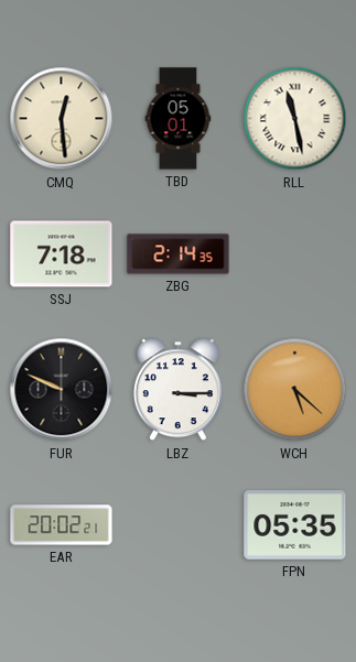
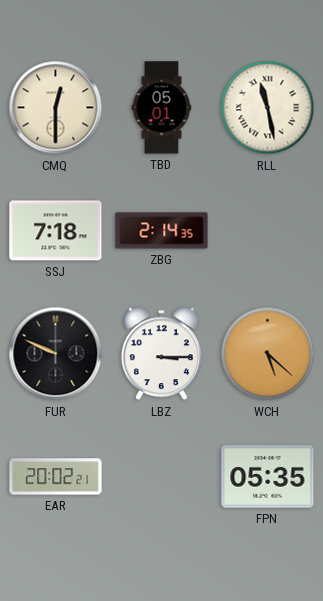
CMQ: 12:29 -> 12:30
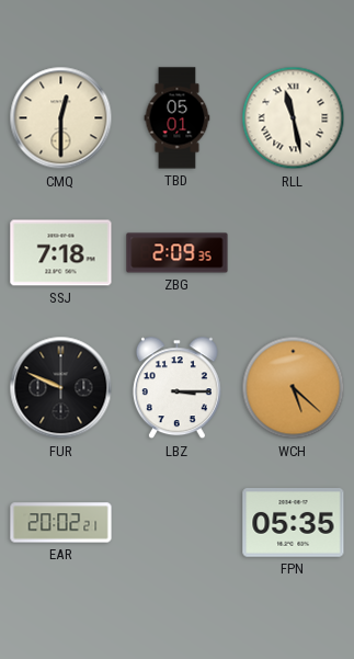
ZBG: 2:14 -> 2:09
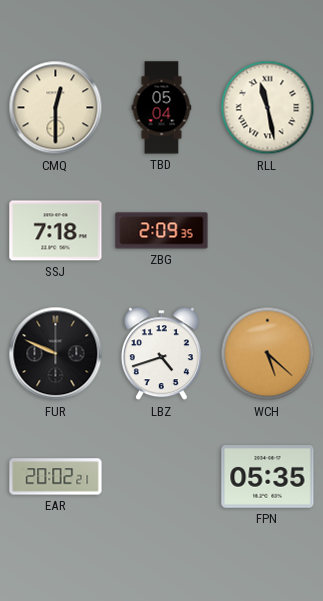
TBD: 05:01 -> 05:04
LBZ: 3:15 -> 4:42
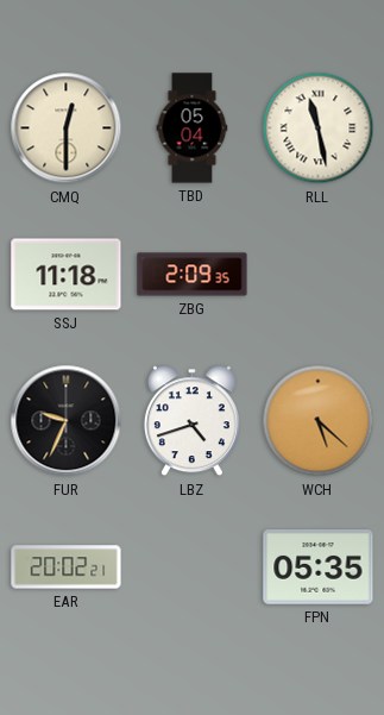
SSJ: 7:18 -> 11:18
FUR: 9:49 -> 9:34
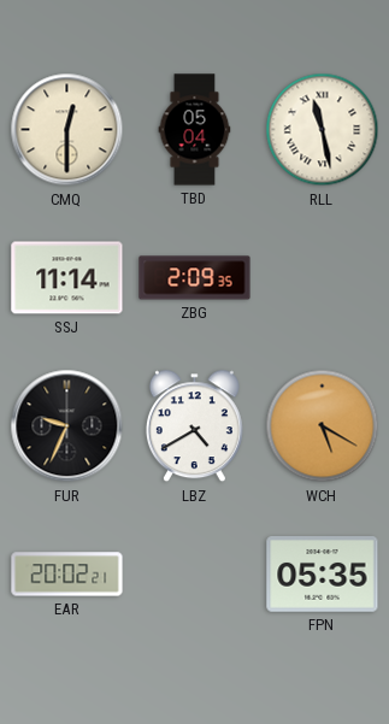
SSJ: 11:18 -> 11:14
LBZ: 4:42 -> 4:40
WCH: 5:22 -> 5:20
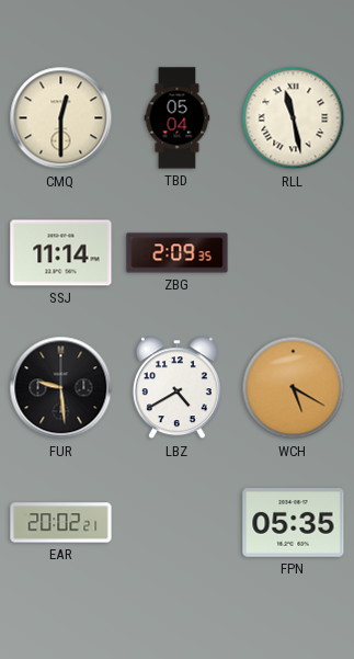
FUR: 9:34 -> 9:29
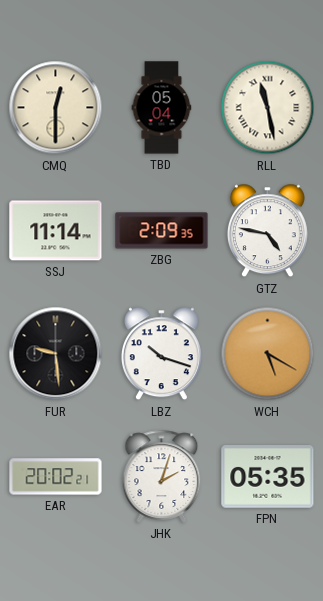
GTZ: none -> 4:47
LBZ: 4:40 -> 10:18
JHK: none -> 2:03
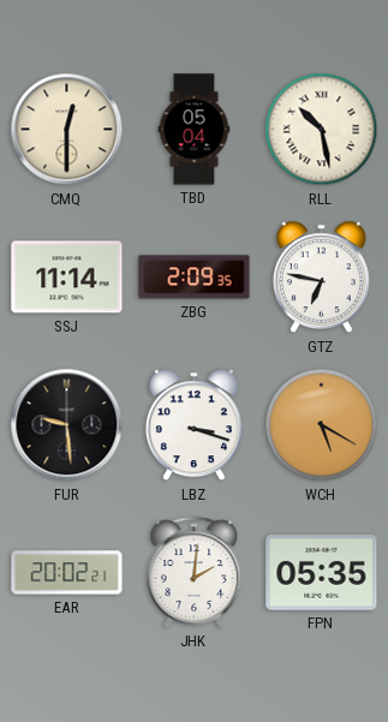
RLL: 11:28 -> 10:28
GTZ: 4:47 -> 6:47
LBZ: 10:18 -> 3:18
JHK: 2:03 -> 2:01
